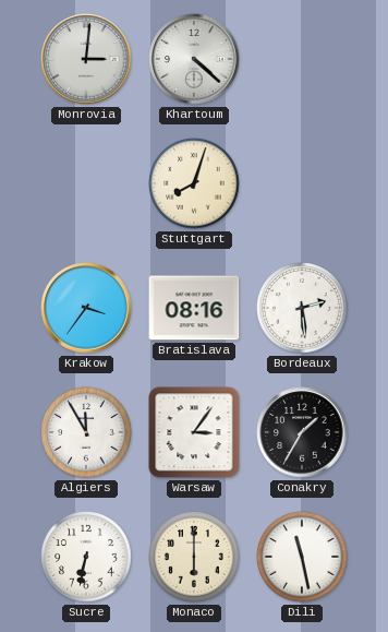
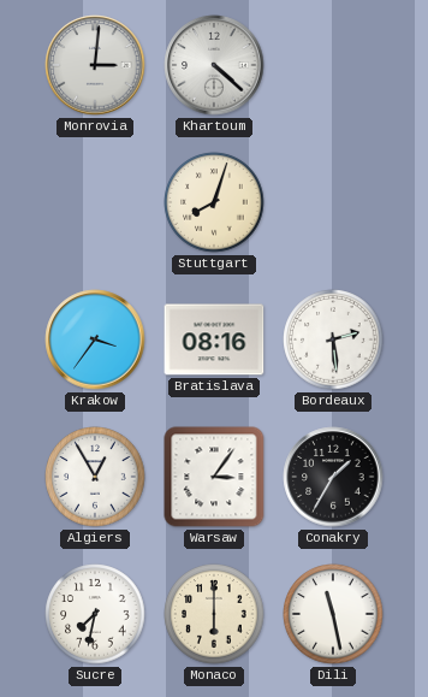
Algiers: 11:55 -> 12:55
Sucre: 6:32 -> 7:32
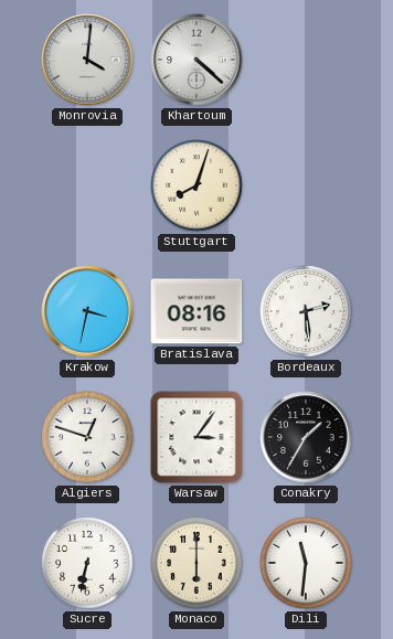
Monrovia: 3:01 -> 4:01
Krakow: 3:36 -> 3:32
Algiers: 12:55 -> 12:48
Sucre: 7:32 -> 6:32
Dili: 11:28 -> 11:31
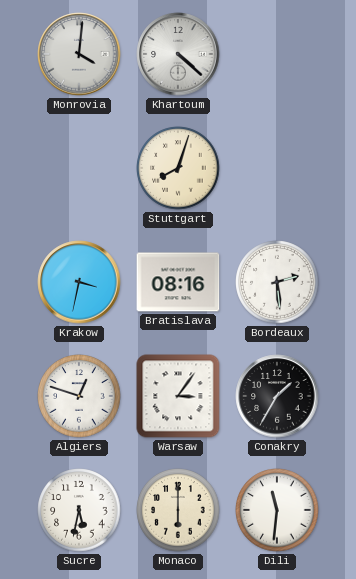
Sucre: 6:32 -> 5:32
